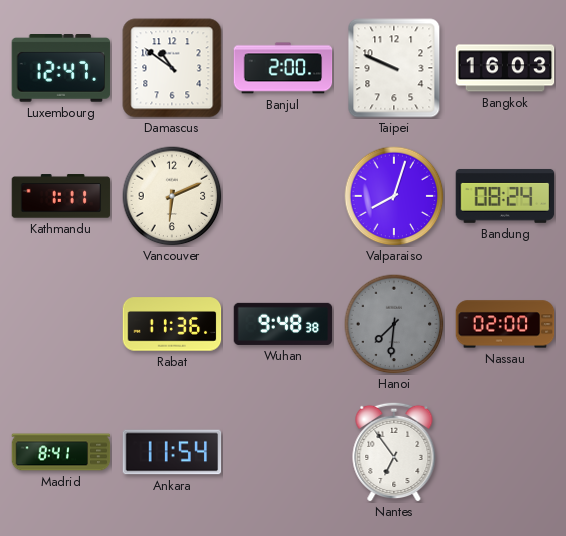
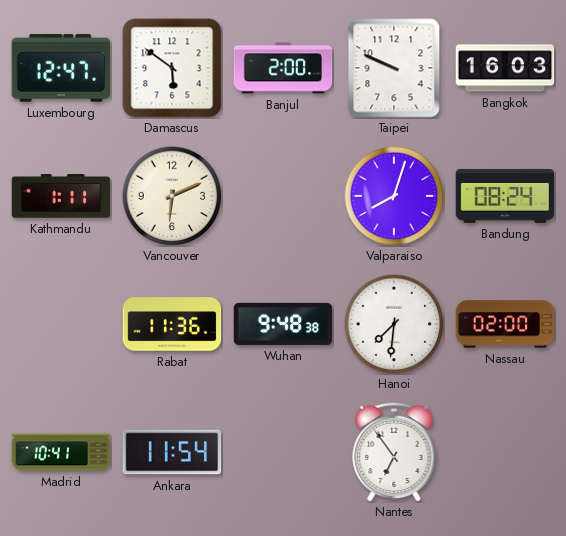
Damascus: 10:51 -> 5:51
Hanoi dial: grey -> white
Madrid: 8:41 -> 10:41
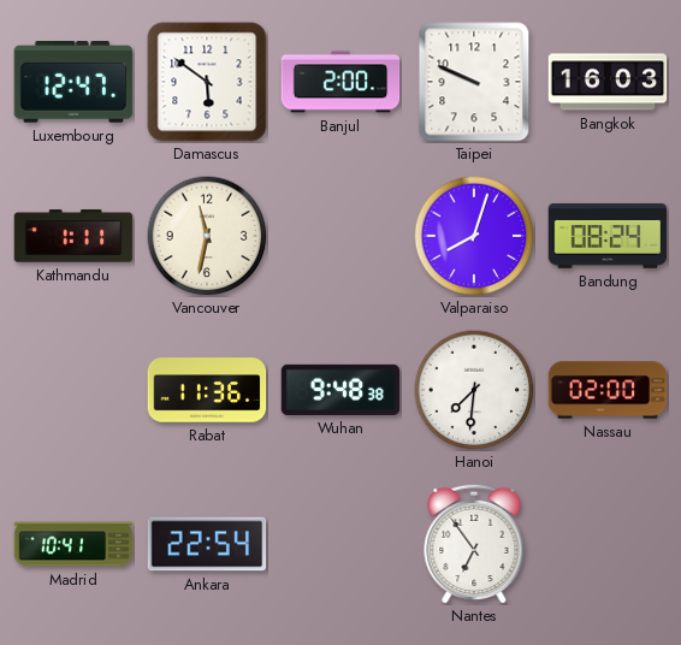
Vancouver: 6:11 -> 11:32
Ankara: 11:54 -> 22:54
